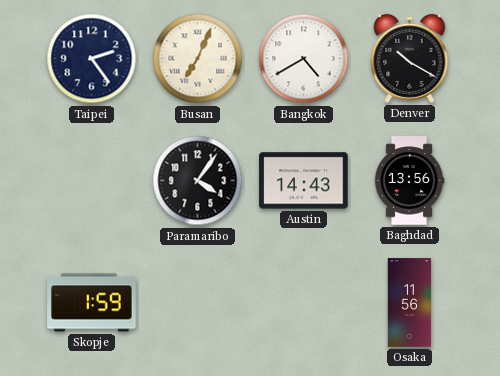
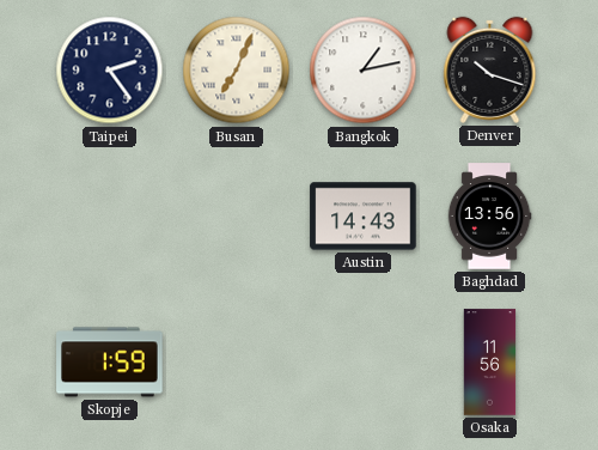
Bangkok: 4:40 -> 1:13
Denver: 10:20 -> 10:18
Paramaribo: 4:06 -> none
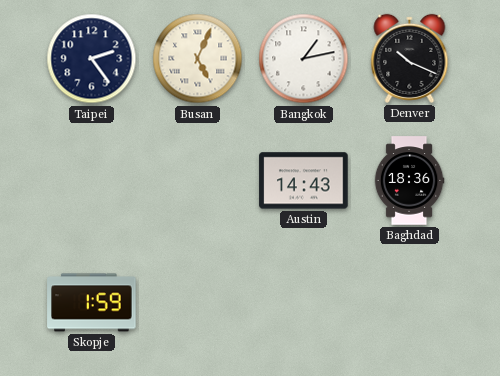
Busan: 7:04 -> 5:04
Denver: 10:18 -> 10:19
Baghdad: 13:56 -> 18:36
Osaka: 11:56 -> none
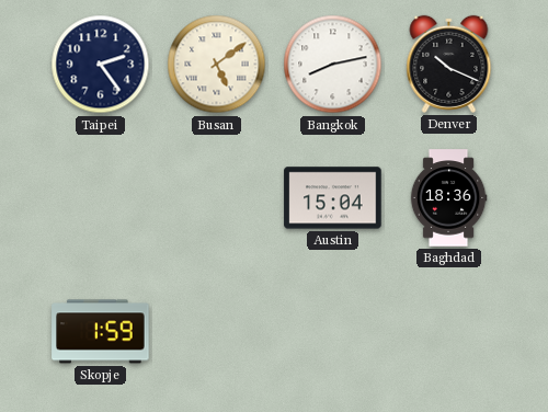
Busan: 5:04 -> 5:09
Bangkok: 1:13 -> 8:13
Austin: 14:43 -> 15:04
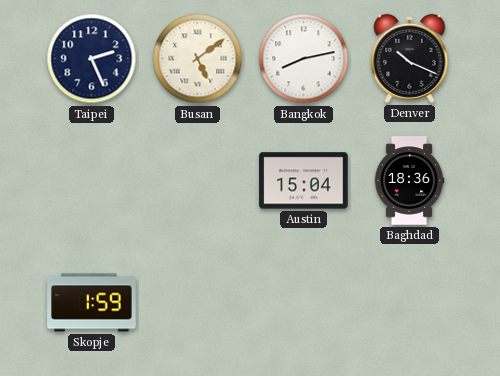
Taipei: 2:24 -> 2:26
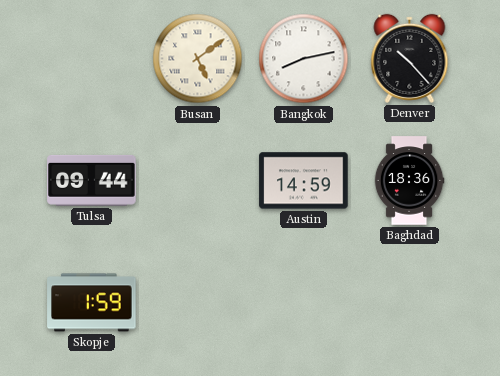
Taipei: 2:26 -> none
Denver: 10:19 -> 10:23
Tulsa: none -> 09:44
Austin: 15:04 -> 14:59
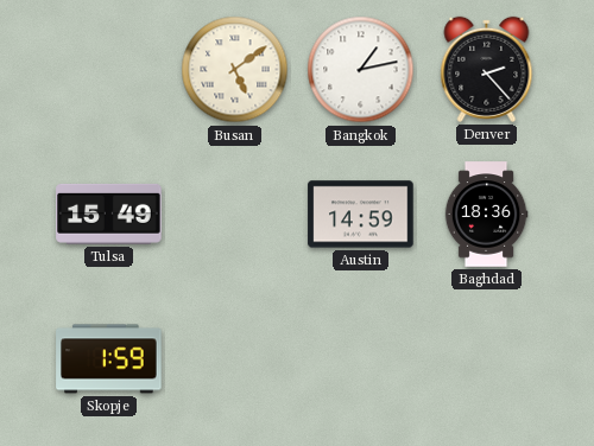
Bangkok: 8:13 -> 1:13
Denver: 10:23 -> 2:23
Tulsa: 09:44 -> 15:49
